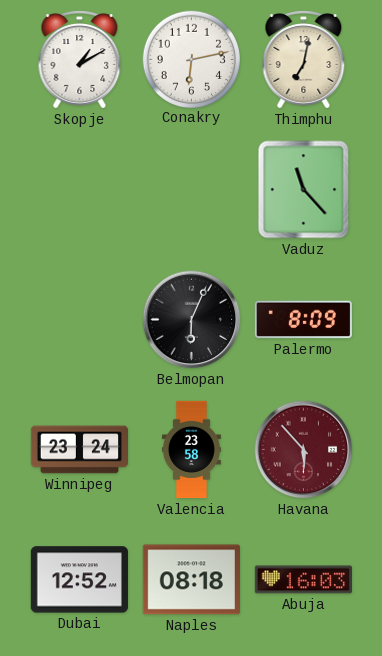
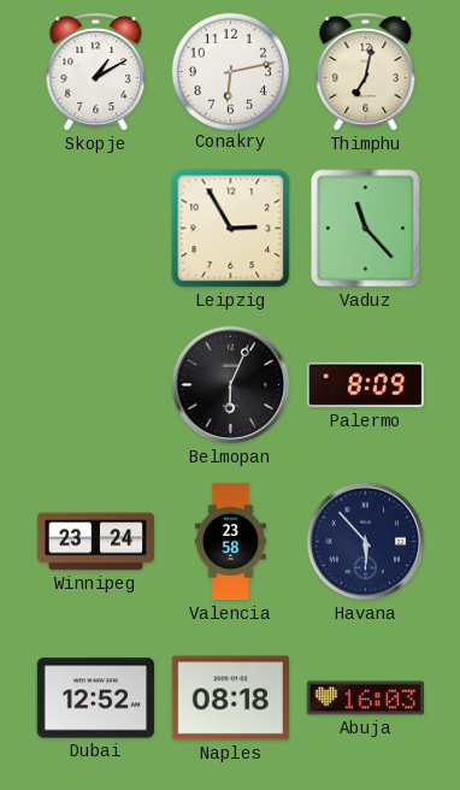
Leipzig: none -> 2:55
Havana dial: burgundy -> navy
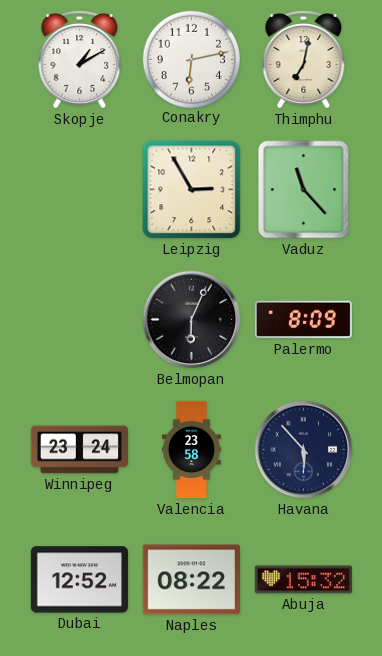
Naples: 08:18 -> 08:22
Abuja: 16:03 -> 15:32
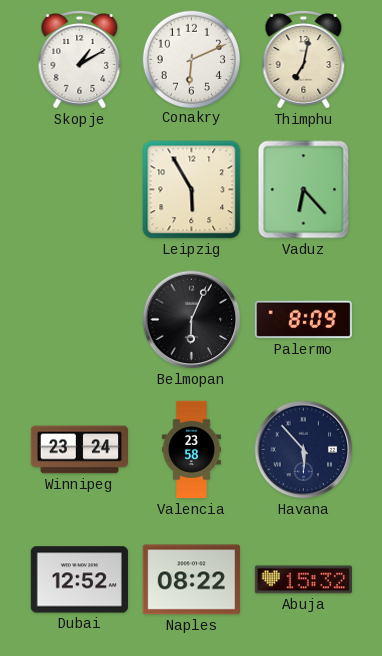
Conakry: 6:13 -> 6:11
Leipzig: 2:55 -> 5:55
Vaduz: 11:23 -> 6:23
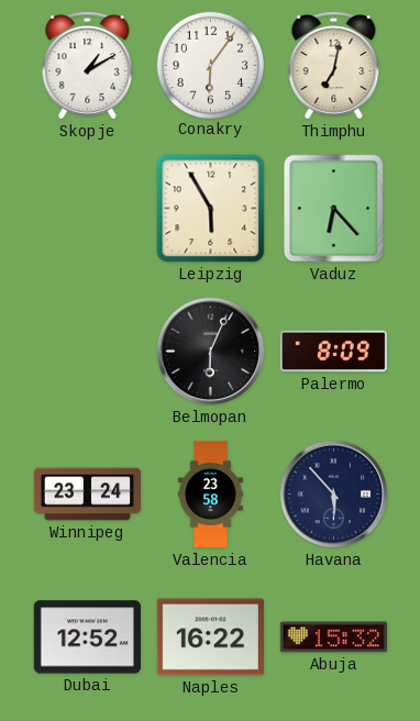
Conakry: 6:11 -> 6:06
Naples: 08:22 -> 16:22
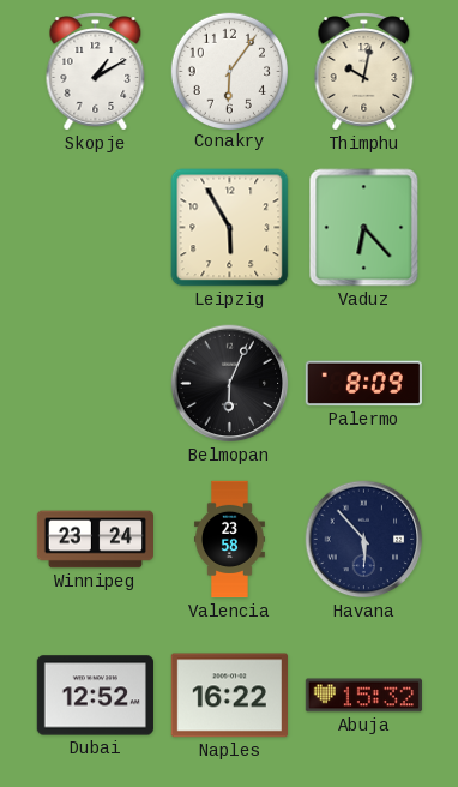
Thimphu: 7:02 -> 10:02
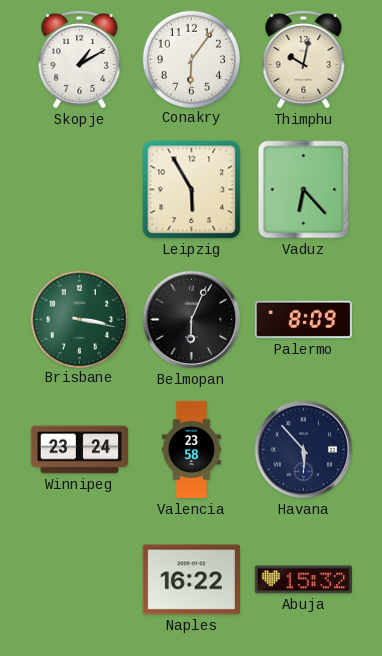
Brisbane: none -> 3:17
Dubai: 12:52 -> none
